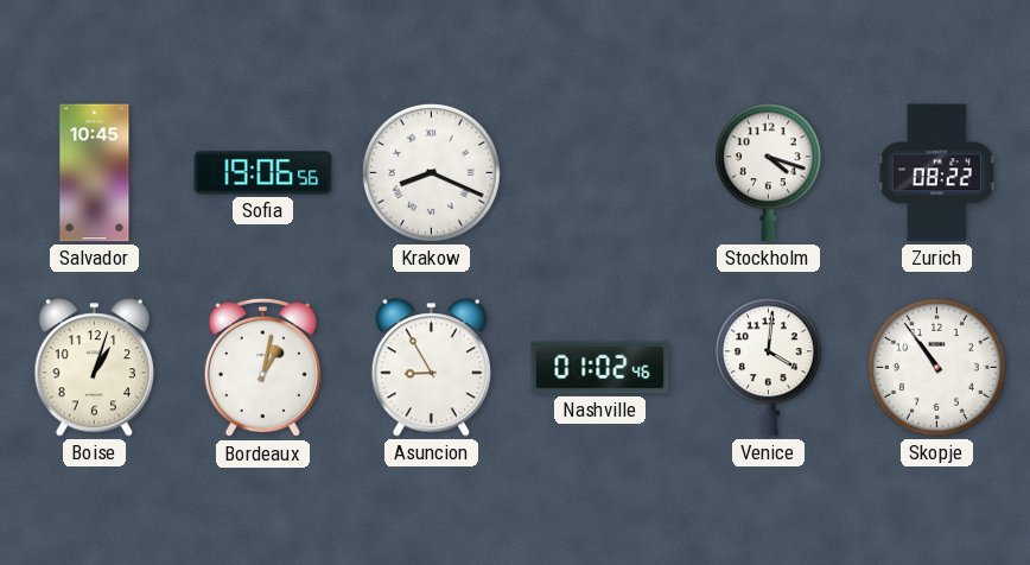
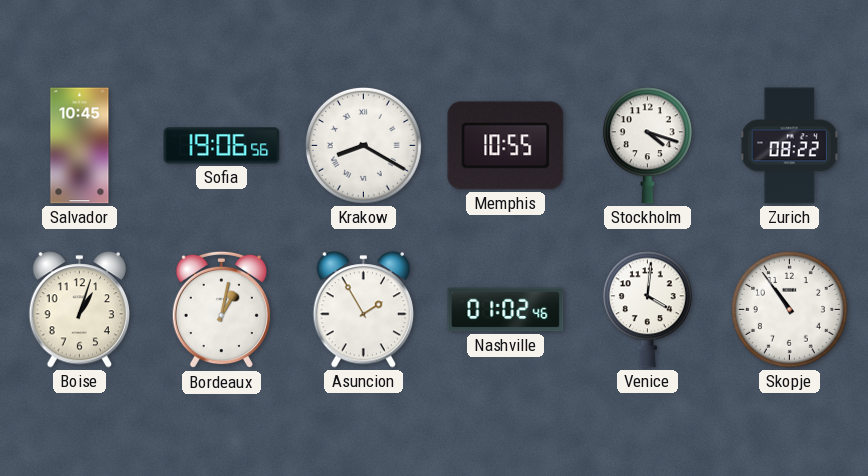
Krakow: 8:19 -> 8:20
Memphis: none -> 10:55
Asuncion: 8:55 -> 1:55
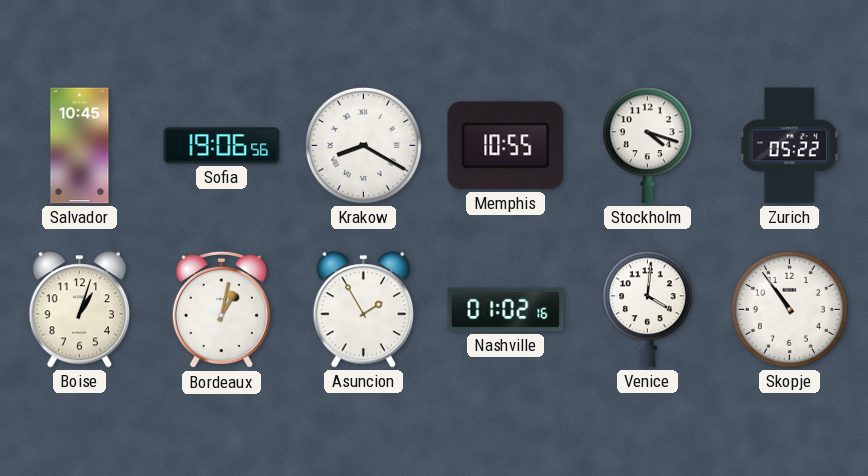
Zurich: 08:22 -> 05:22
Nashville: 01:02:46 -> 01:02:16
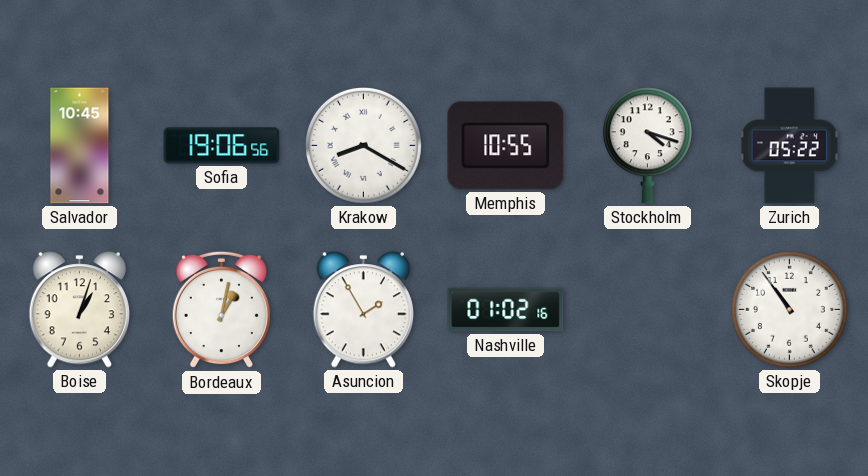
Venice: 4:01 -> none
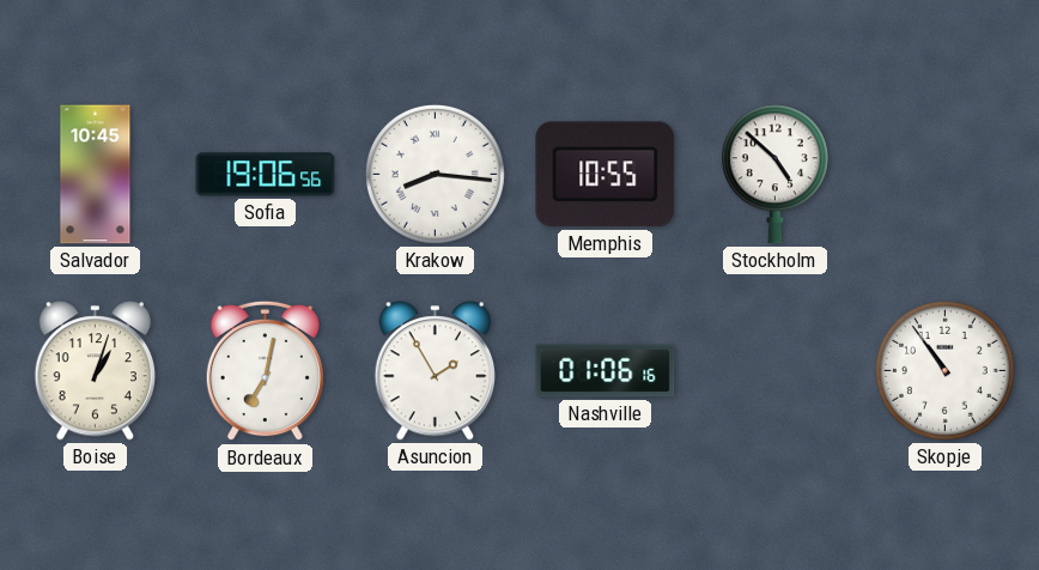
Krakow: 8:20 -> 8:16
Stockholm: 4:18 -> 4:52
Zurich: 05:22 -> none
Bordeaux: 1:02 -> 7:02
Nashville: 01:02 -> 01:06
